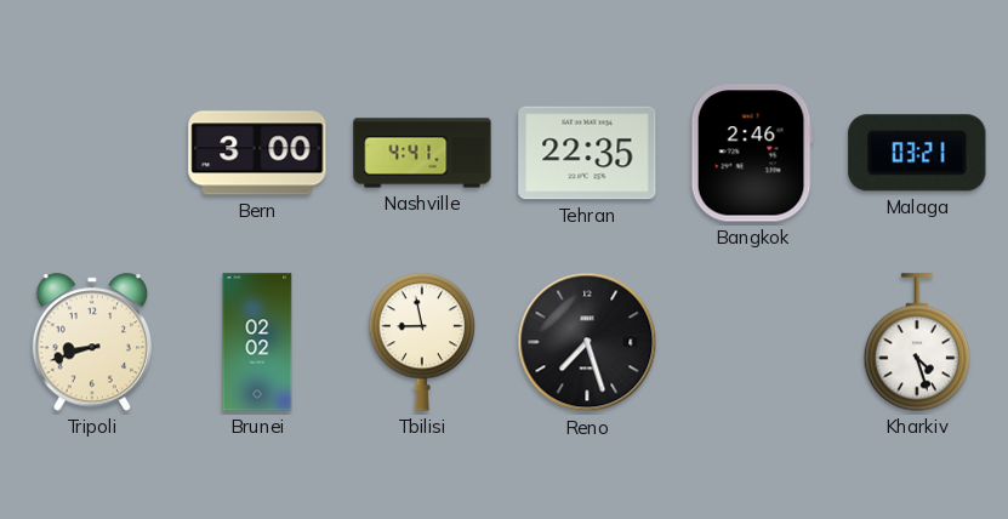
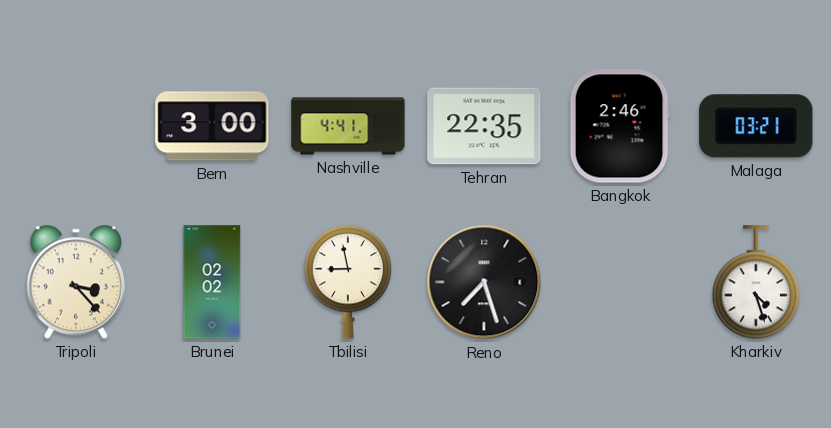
Tripoli: 8:42 -> 3:23
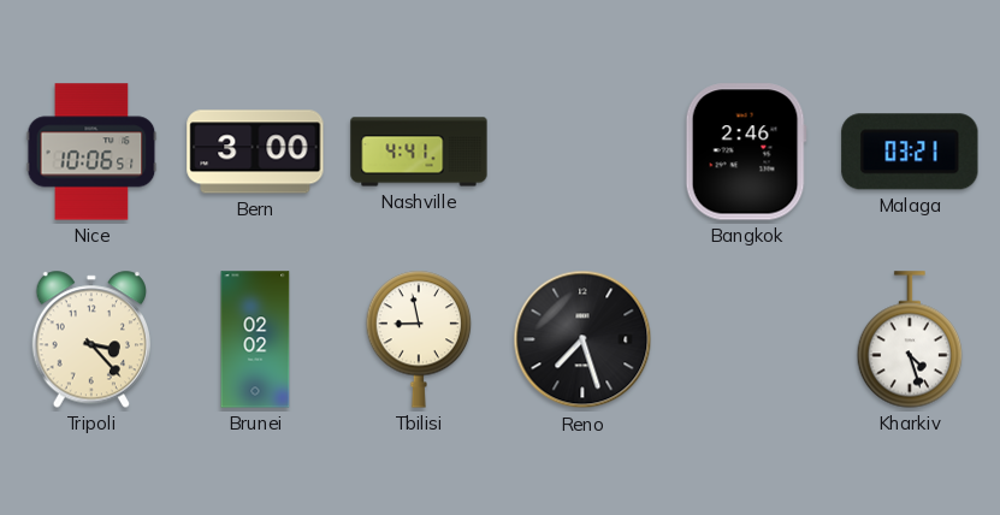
Nice: none -> 10:06
Tehran: 22:35 -> none
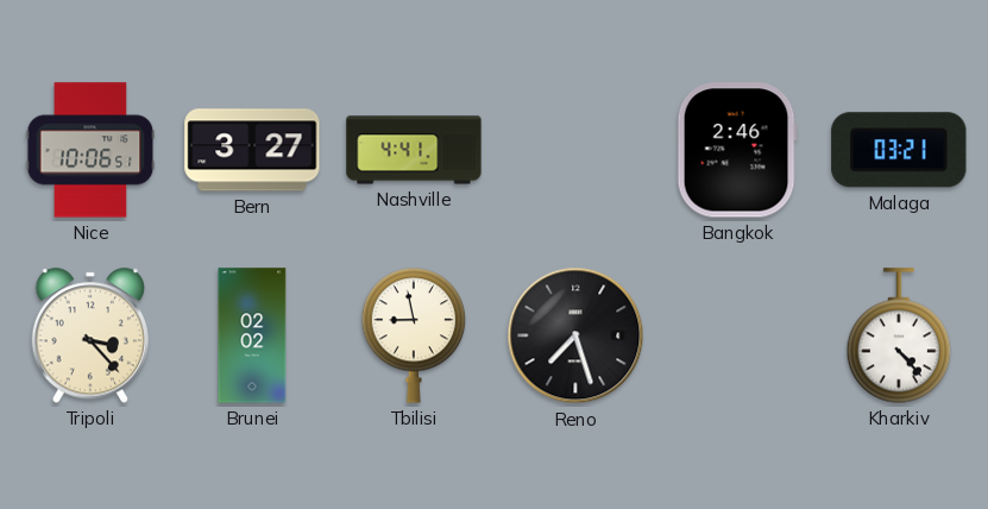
Bern: 3:00 -> 3:27
Kharkiv: 4:27 -> 4:23
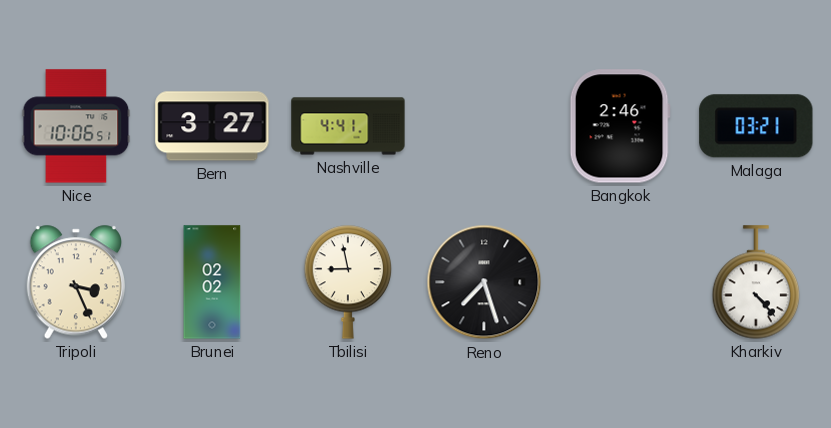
Tripoli: 3:23 -> 3:26
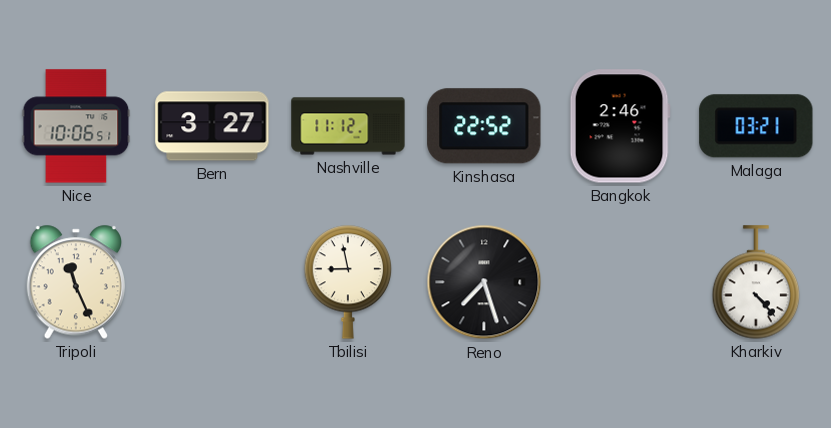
Nashville: 4:41 -> 11:12
Kinshasa: none -> 22:52
Tripoli: 3:26 -> 11:26
Brunei: 02:02 -> none
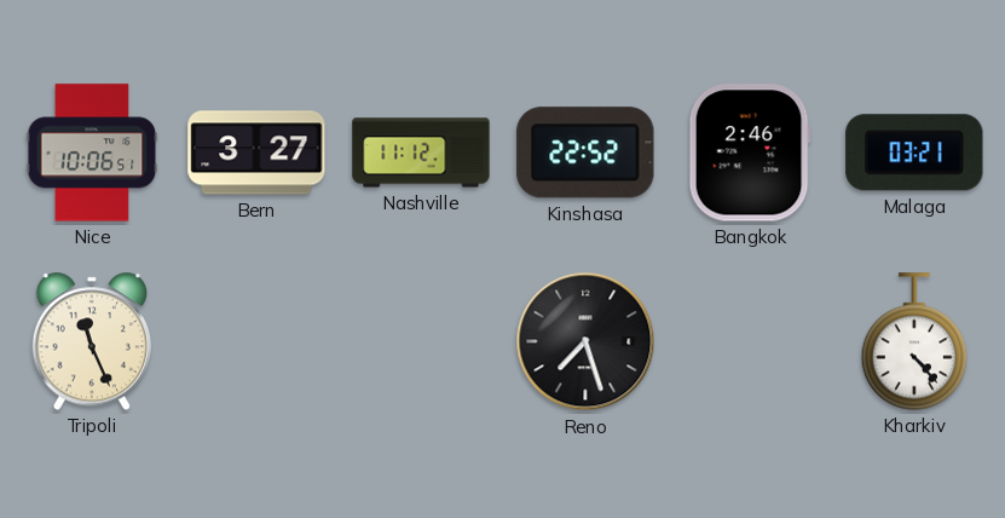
Tbilisi: 8:58 -> none
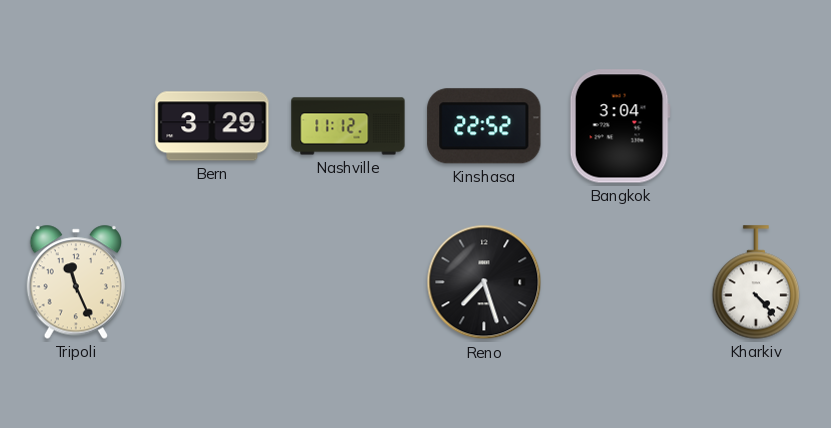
Nice: 10:06 -> none
Bern: 3:27 -> 3:29
Bangkok: 2:46 -> 3:04
Malaga: 03:21 -> none
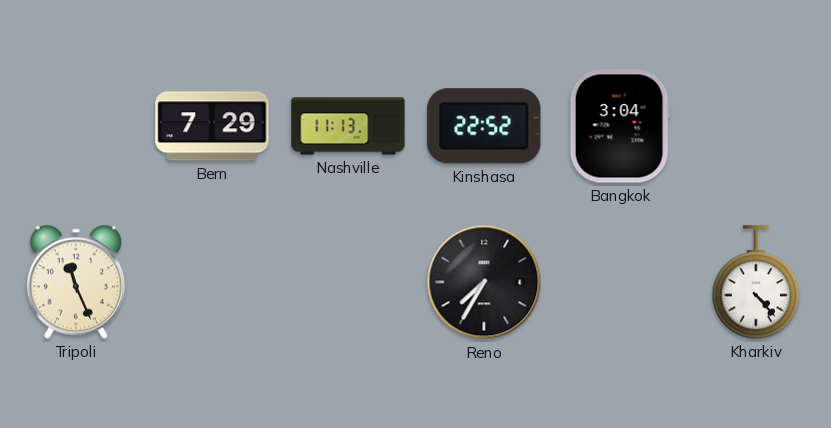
Bern: 3:29 -> 7:29
Nashville: 11:12 -> 11:13
Reno: 7:27 -> 7:35
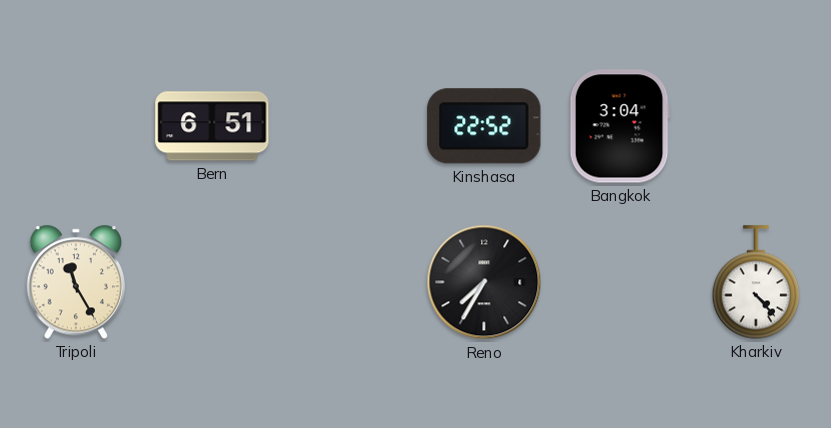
Bern: 7:29 -> 6:51
Nashville: 11:13 -> none
Tripoli: 11:26 -> 11:25
